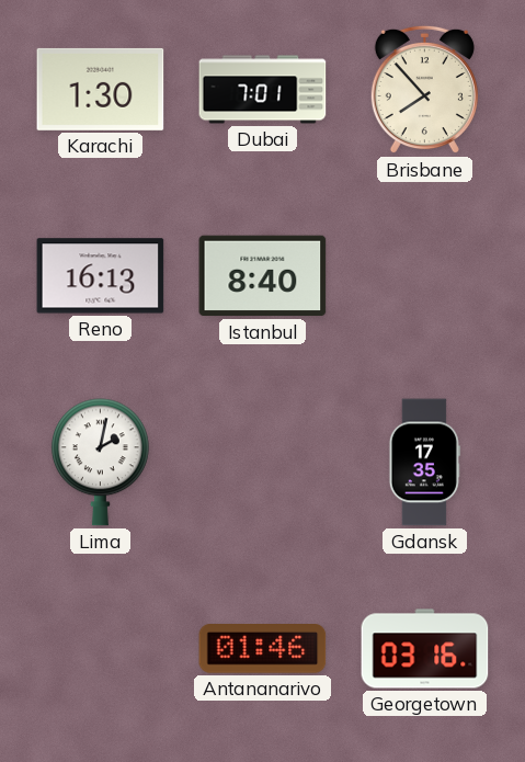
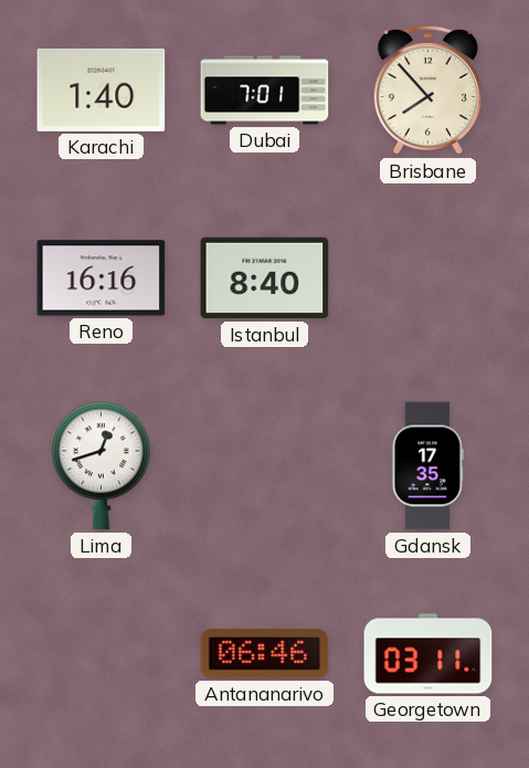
Karachi: 1:30 -> 1:40
Reno: 16:13 -> 16:16
Lima: 2:02 -> 12:42
Antananarivo: 01:46 -> 06:46
Georgetown: 03:16 -> 03:11
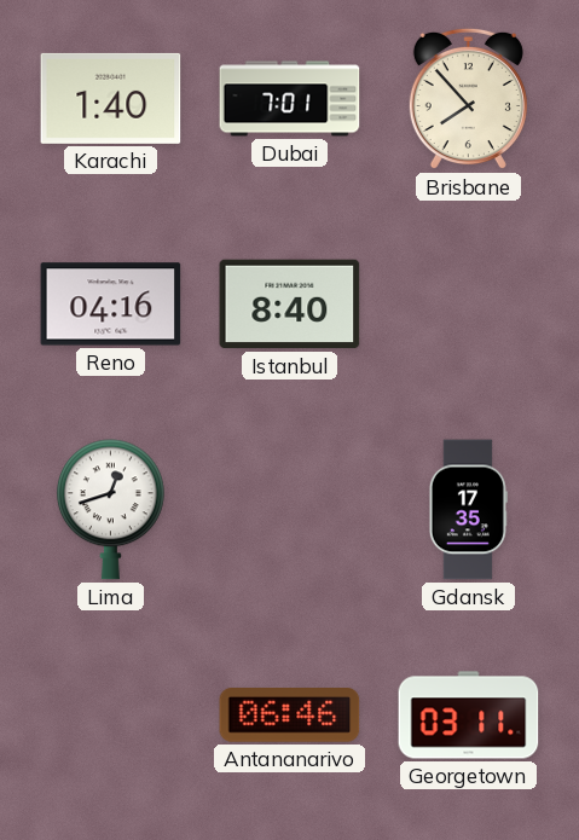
Reno: 16:16 -> 04:16
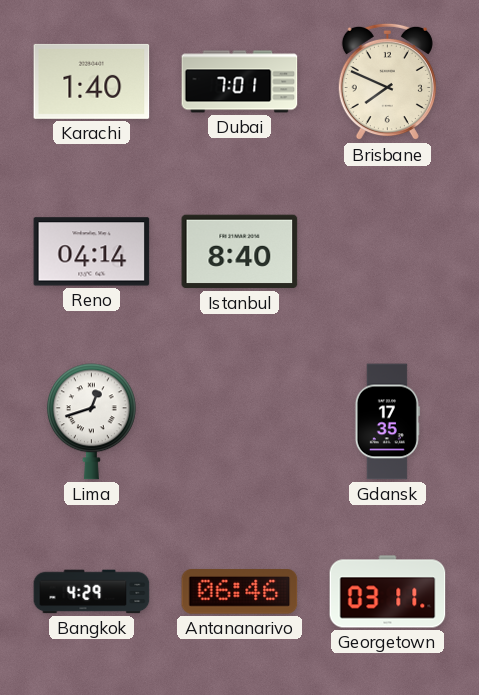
Brisbane: 7:53 -> 7:49
Reno: 04:16 -> 04:14
Bangkok: none -> 4:29
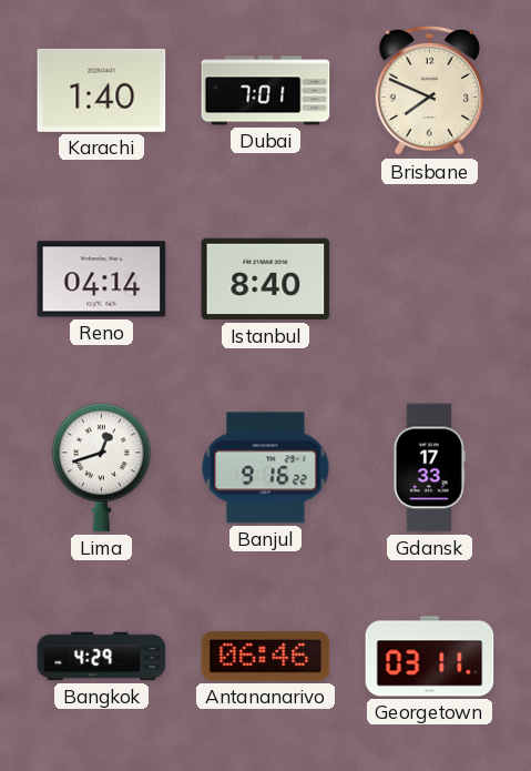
Banjul: none -> 9:16
Gdansk: 17:35 -> 17:33
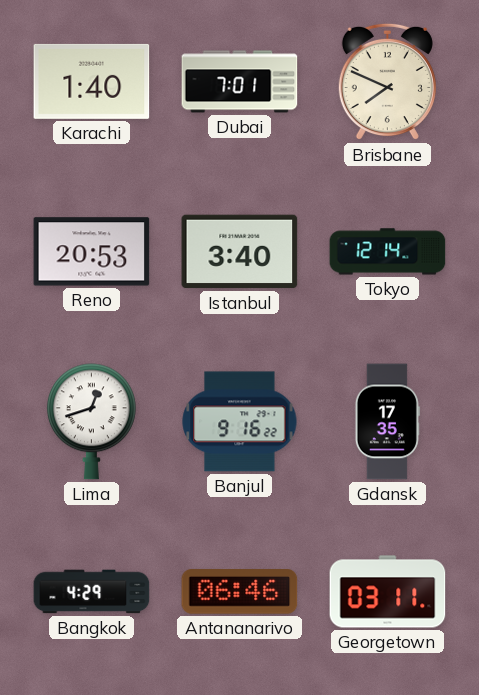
Reno: 04:14 -> 20:53
Istanbul: 8:40 -> 3:40
Tokyo: none -> 12:14
Gdansk: 17:33 -> 17:35
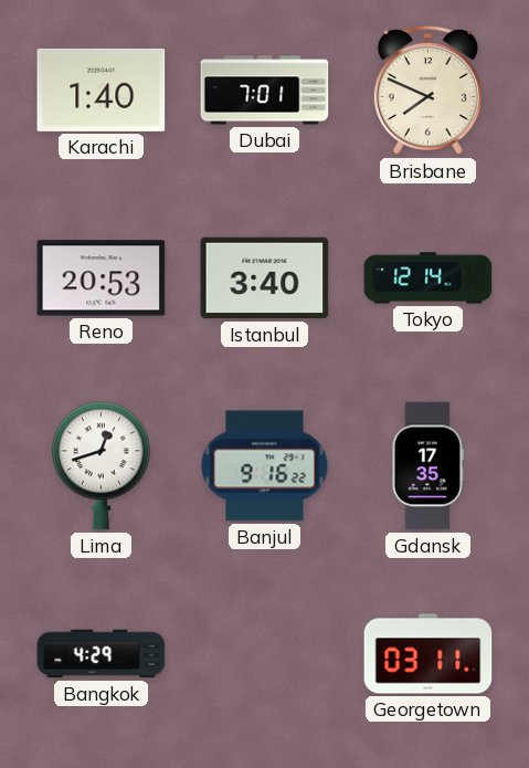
Antananarivo: 06:46 -> none
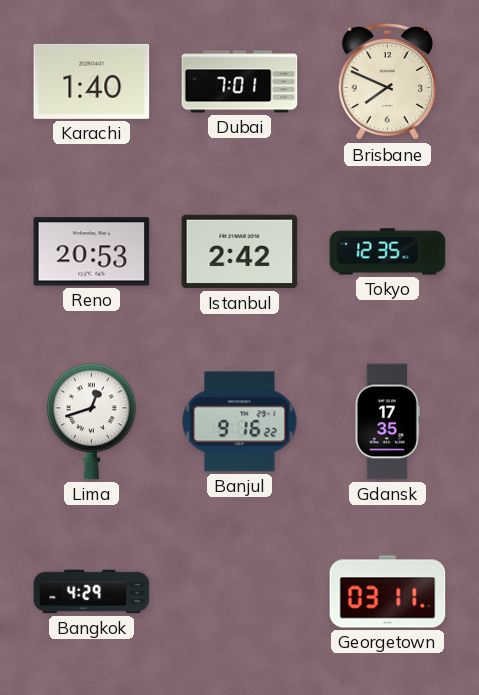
Istanbul: 3:40 -> 2:42
Tokyo: 12:14 -> 12:35
